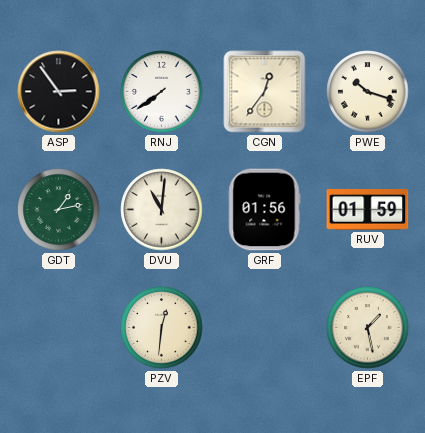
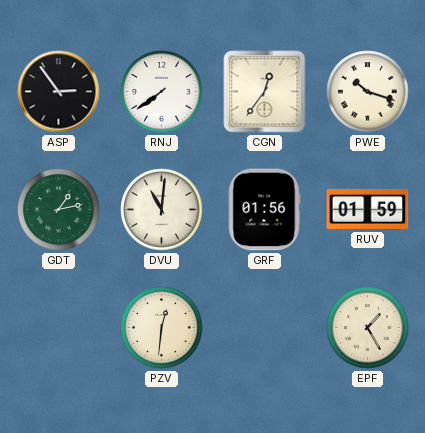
EPF: 1:28 -> 1:25
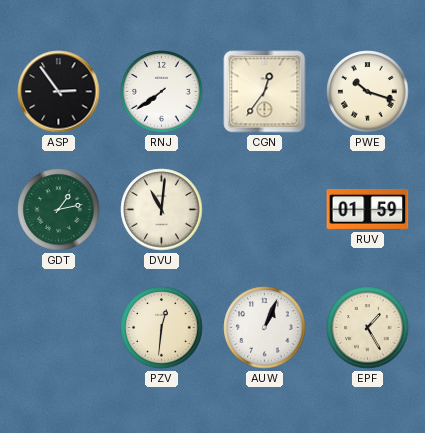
GRF: 01:56 -> none
AUW: none -> 1:04
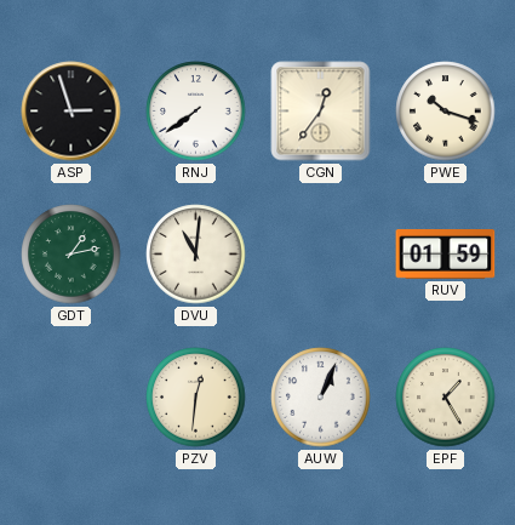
ASP: 2:54 -> 2:57
